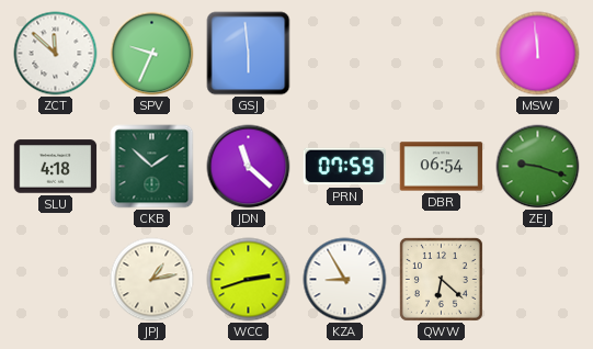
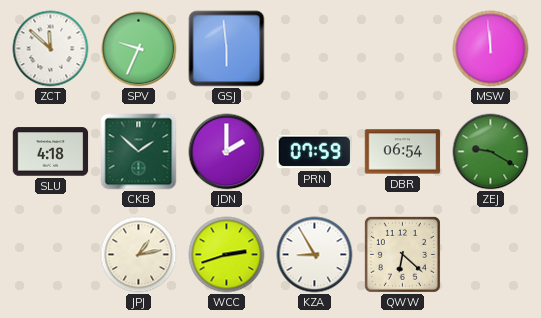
JDN: 11:22 -> 2:00
ZEJ: 9:18 -> 9:20
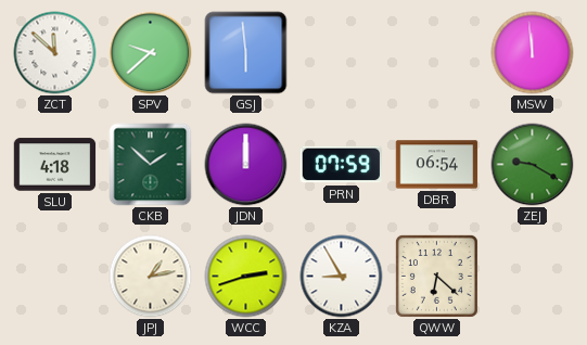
SPV: 9:34 -> 9:38
JDN: 2:00 -> 12:00
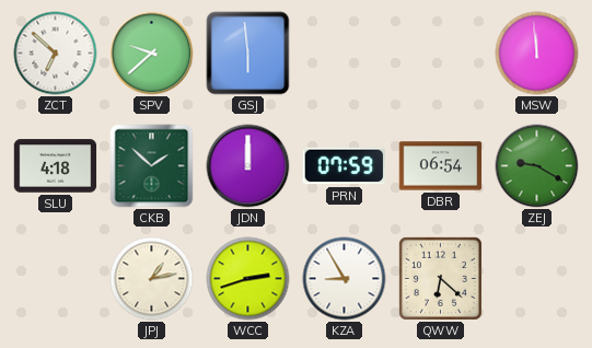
ZCT: 11:52 -> 6:52
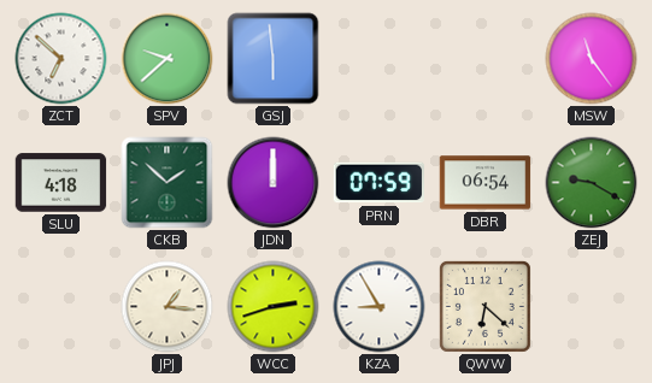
MSW: 11:59 -> 11:24
JPJ: 1:13 -> 1:16
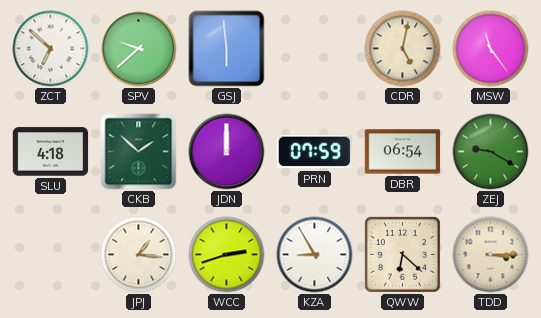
CDR: none -> 5:02
TDD: none -> 3:15
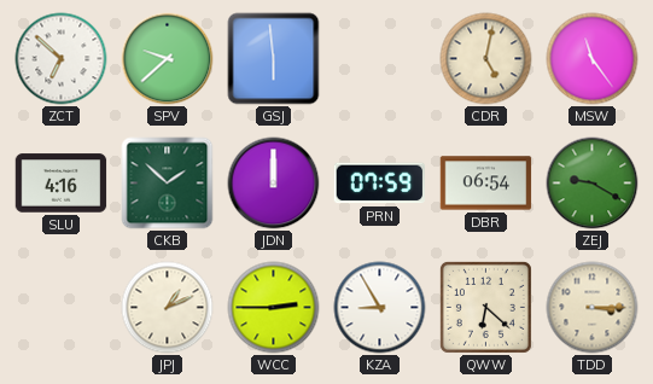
SLU: 4:18 -> 4:16
JPJ: 1:16 -> 1:11
WCC: 2:42 -> 2:45
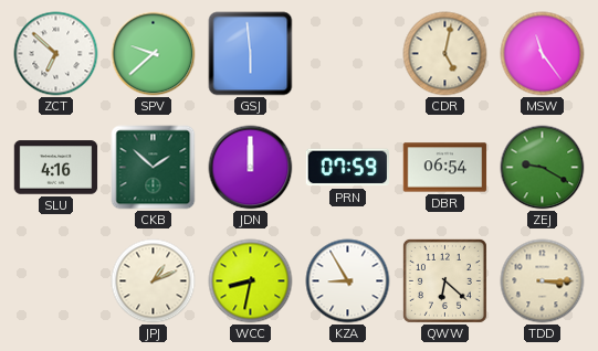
WCC: 2:45 -> 8:32
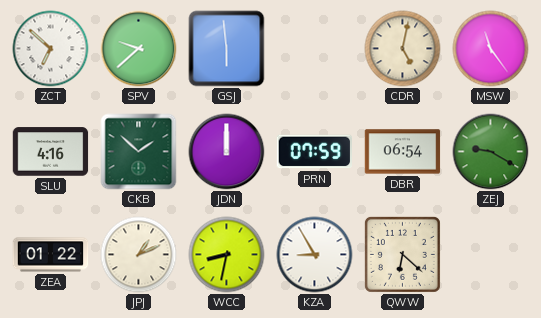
ZEA: none -> 01:22
TDD: 3:15 -> none
